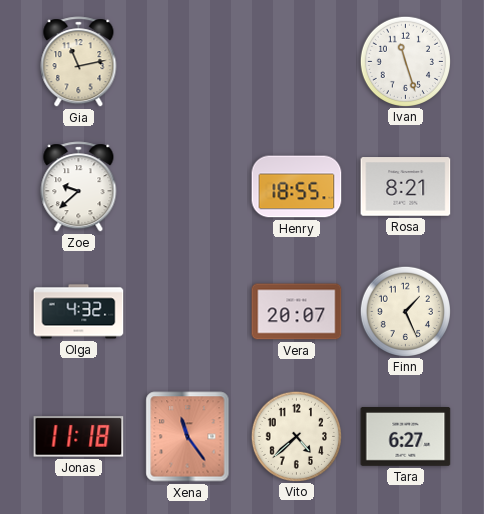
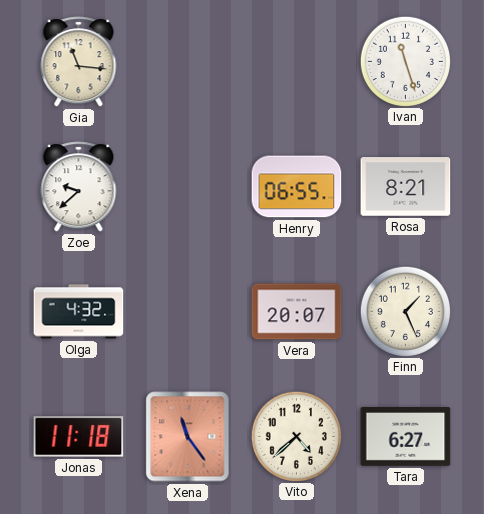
Gia: 11:13 -> 11:16
Henry: 18:55 -> 06:55
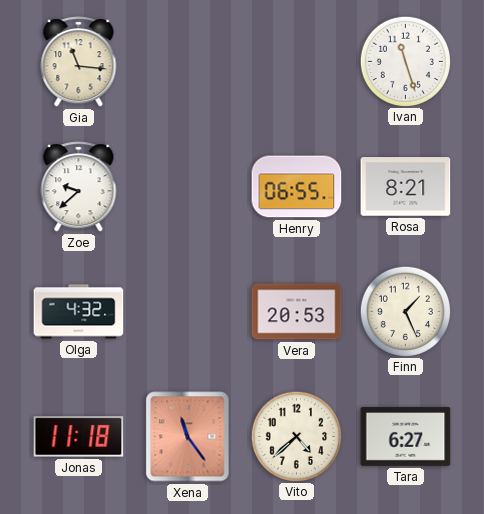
Vera: 20:07 -> 20:53
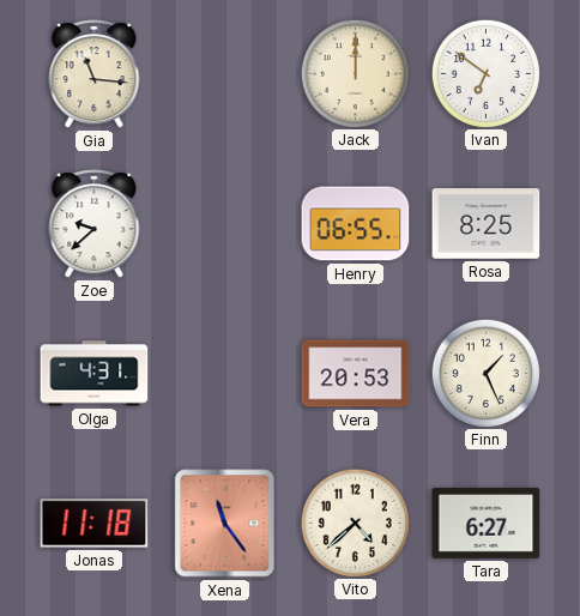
Jack: none -> 12:00
Ivan: 11:27 -> 6:51
Rosa: 8:21 -> 8:25
Olga: 4:32 -> 4:31
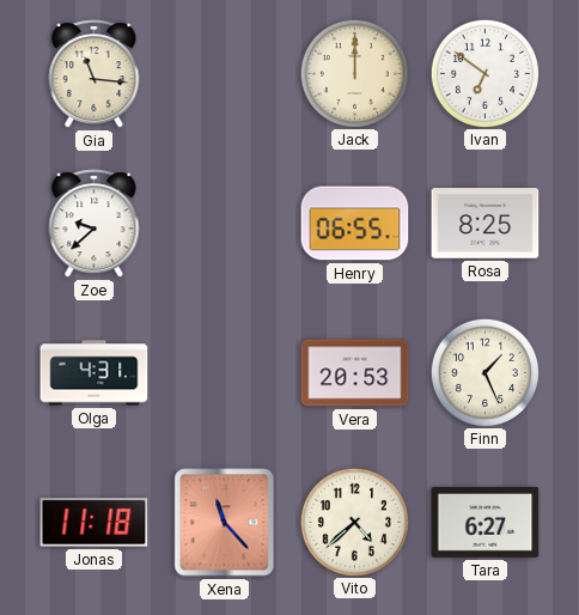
Xena: 11:24 -> 11:23
